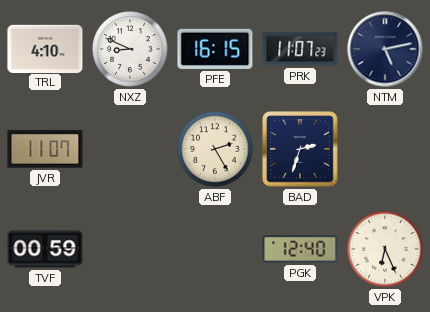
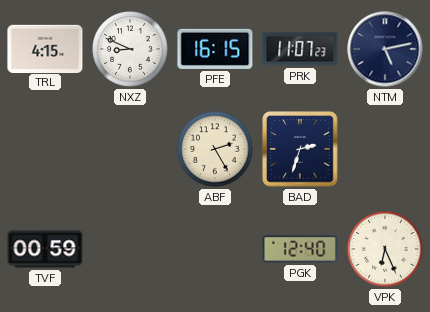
TRL: 4:10 -> 4:15
JVR: 11:07 -> none
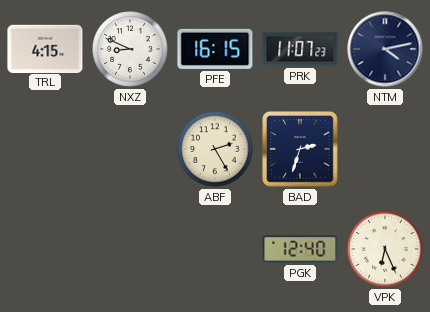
NTM: 5:13 -> 4:13
TVF: 00:59 -> none
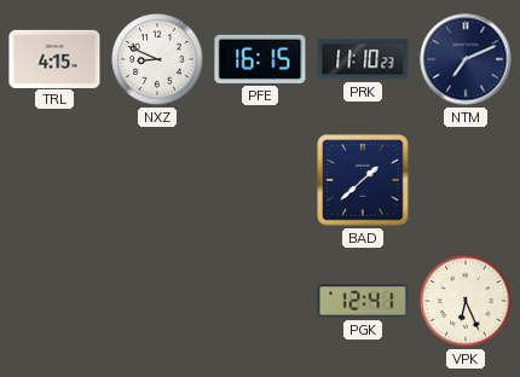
PRK: 11:07 -> 11:10
NTM: 4:13 -> 7:11
ABF: 2:25 -> none
BAD: 2:33 -> 1:38
PGK: 12:40 -> 12:41
